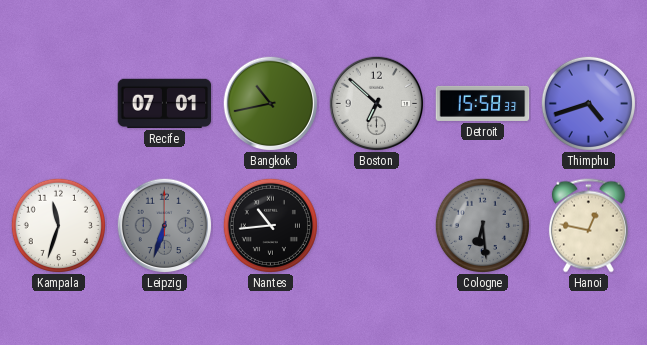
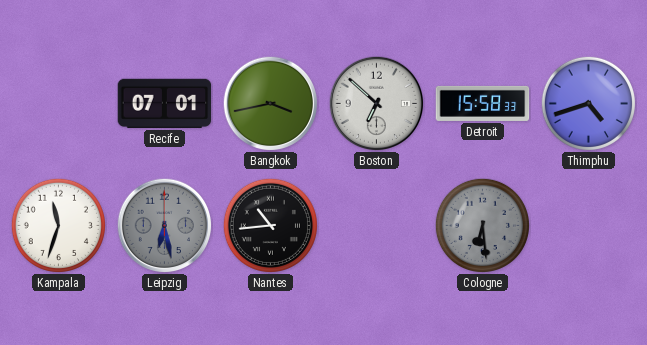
Bangkok: 10:43 -> 3:43
Leipzig: 6:33 -> 6:28
Hanoi: 12:47 -> none
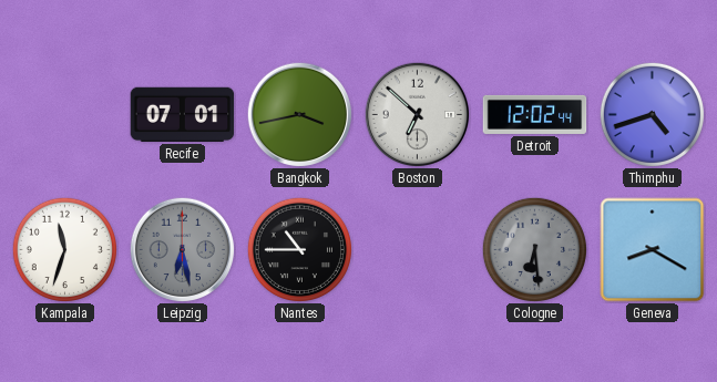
Detroit: 15:58 -> 12:02
Nantes: 10:44 -> 10:45
Geneva: none -> 8:20
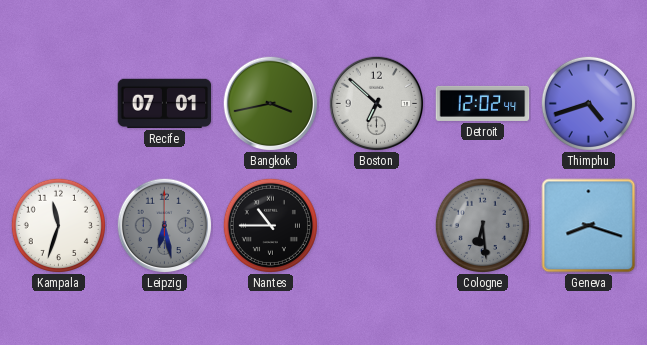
Geneva: 8:20 -> 8:18
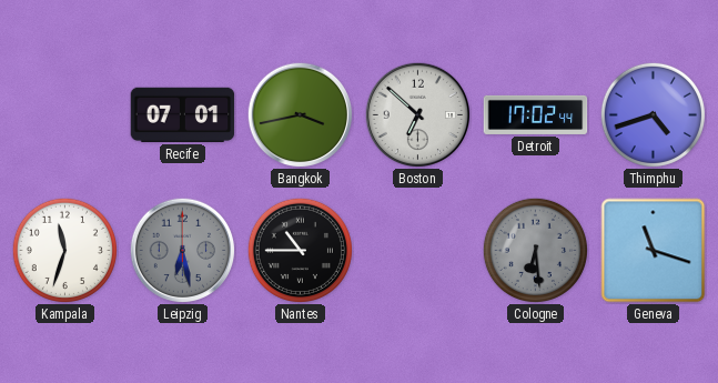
Detroit: 12:02 -> 17:02
Geneva: 8:18 -> 11:18
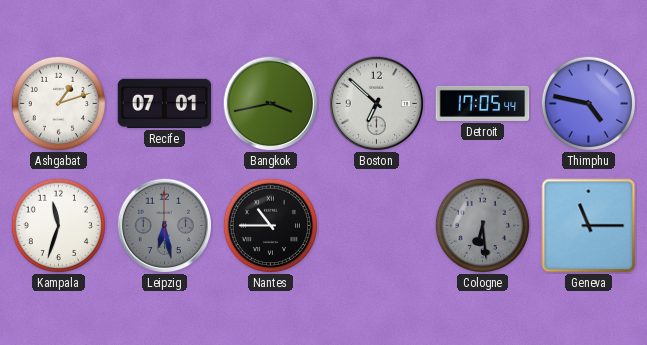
Ashgabat: none -> 1:12
Detroit: 17:02 -> 17:05
Thimphu: 4:42 -> 4:47
Geneva: 11:18 -> 11:15
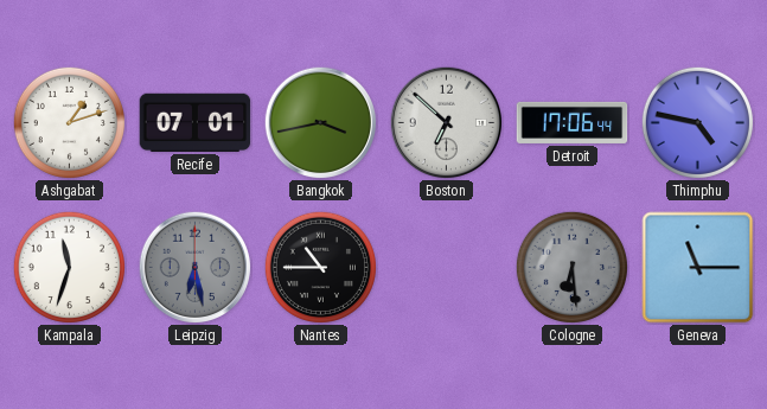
Detroit: 17:05 -> 17:06
